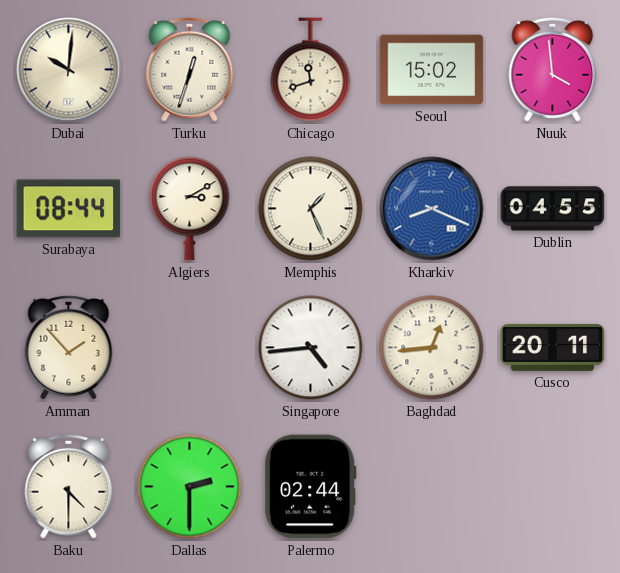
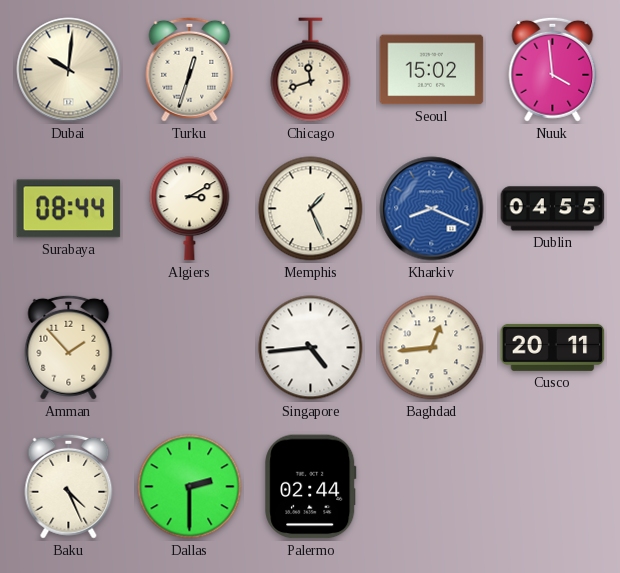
Baku: 4:30 -> 4:26
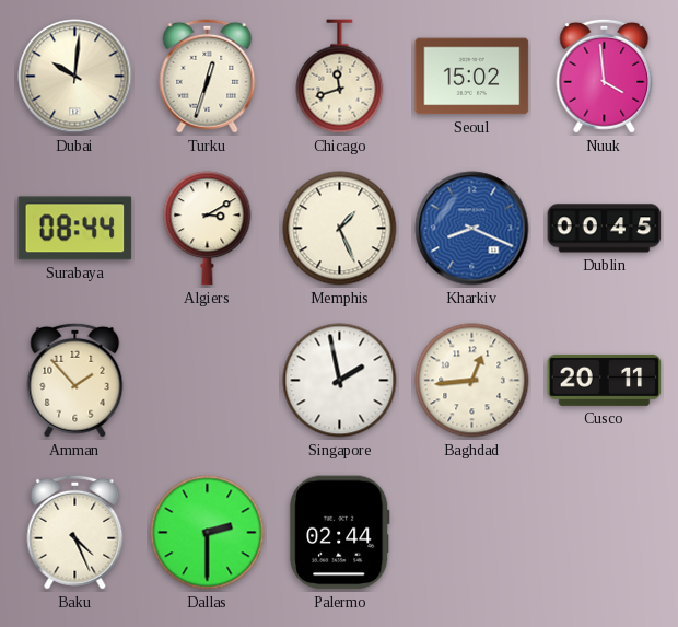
Dublin: 04:55 -> 00:45
Singapore: 4:44 -> 1:58
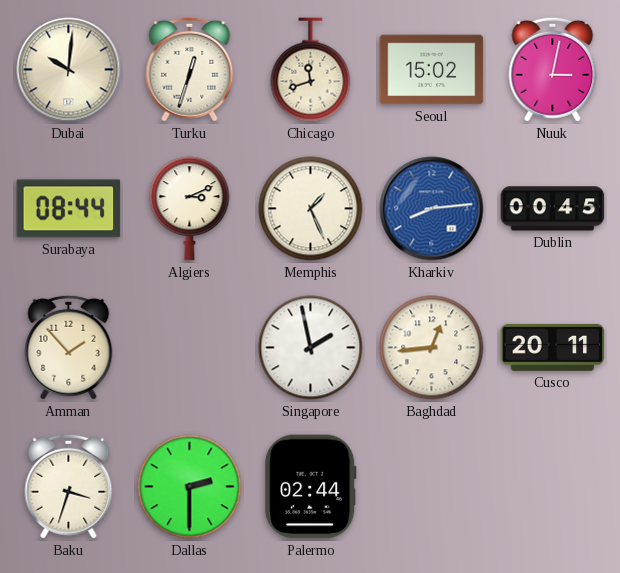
Nuuk: 3:59 -> 3:02
Algiers: 3:10 -> 3:11
Kharkiv: 8:19 -> 8:14
Baku: 4:26 -> 3:33
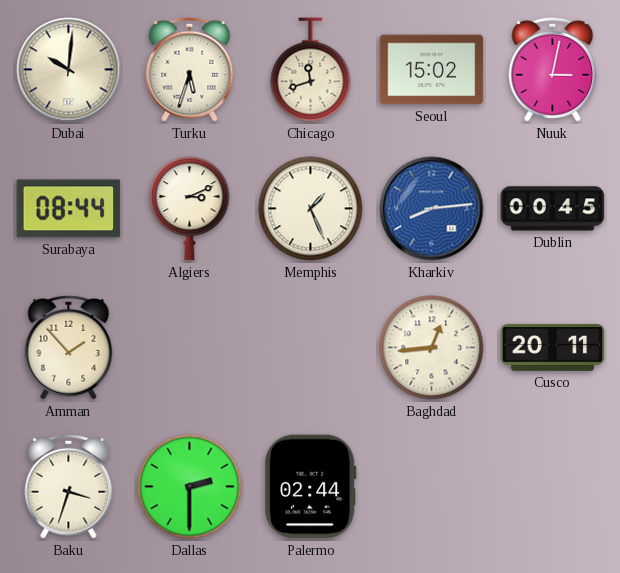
Turku: 12:33 -> 5:33
Singapore: 1:58 -> none
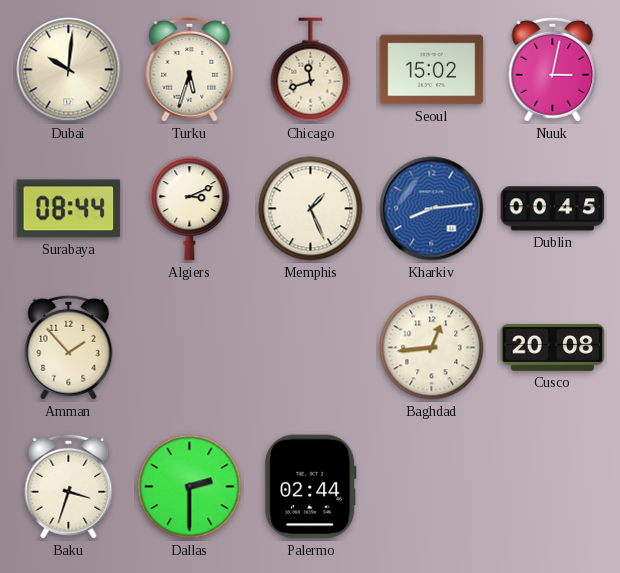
Cusco: 20:11 -> 20:08
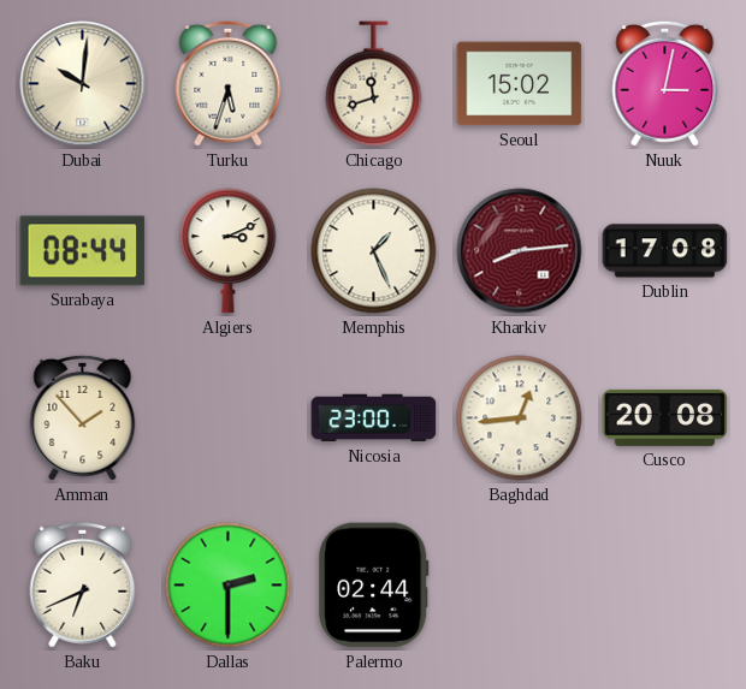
Kharkiv dial: blue -> burgundy
Dublin: 00:45 -> 17:08
Nicosia: none -> 23:00
Baku: 3:33 -> 6:41
